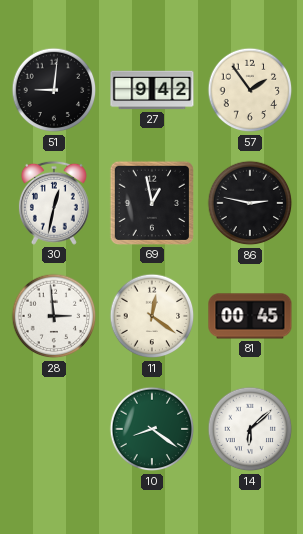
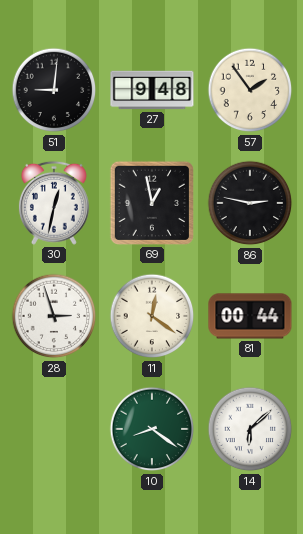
27: 9:42 -> 9:48
28: 2:59 -> 2:57
81: 00:45 -> 00:44
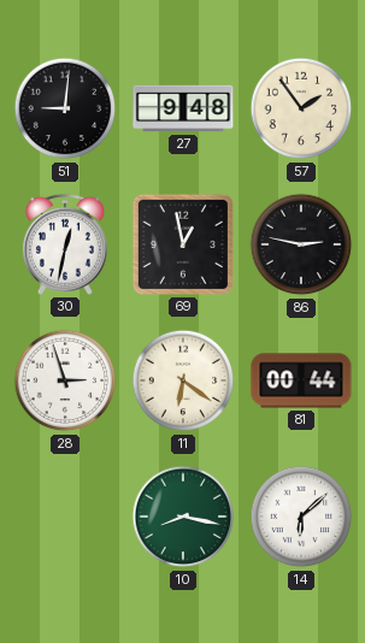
11: 12:21 -> 6:21
10: 8:21 -> 8:17
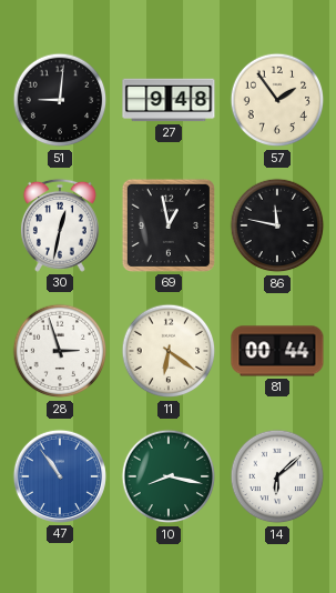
86: 2:47 -> 11:47
47: none -> 10:54
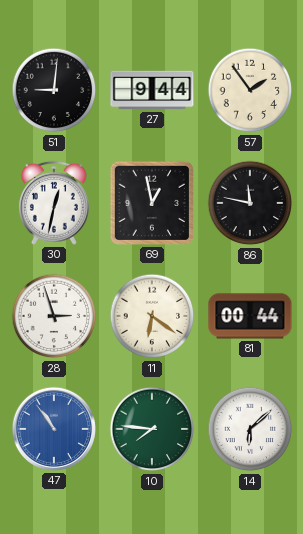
27: 9:48 -> 9:44
10: 8:17 -> 7:46
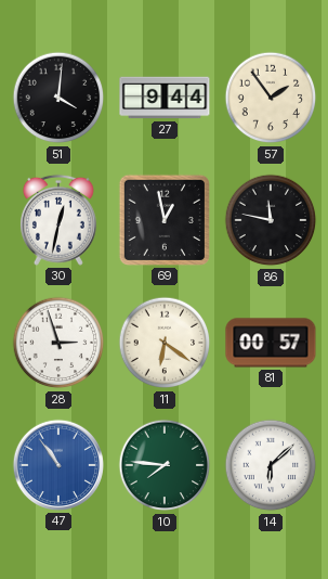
51: 9:01 -> 4:01
81: 00:44 -> 00:57
